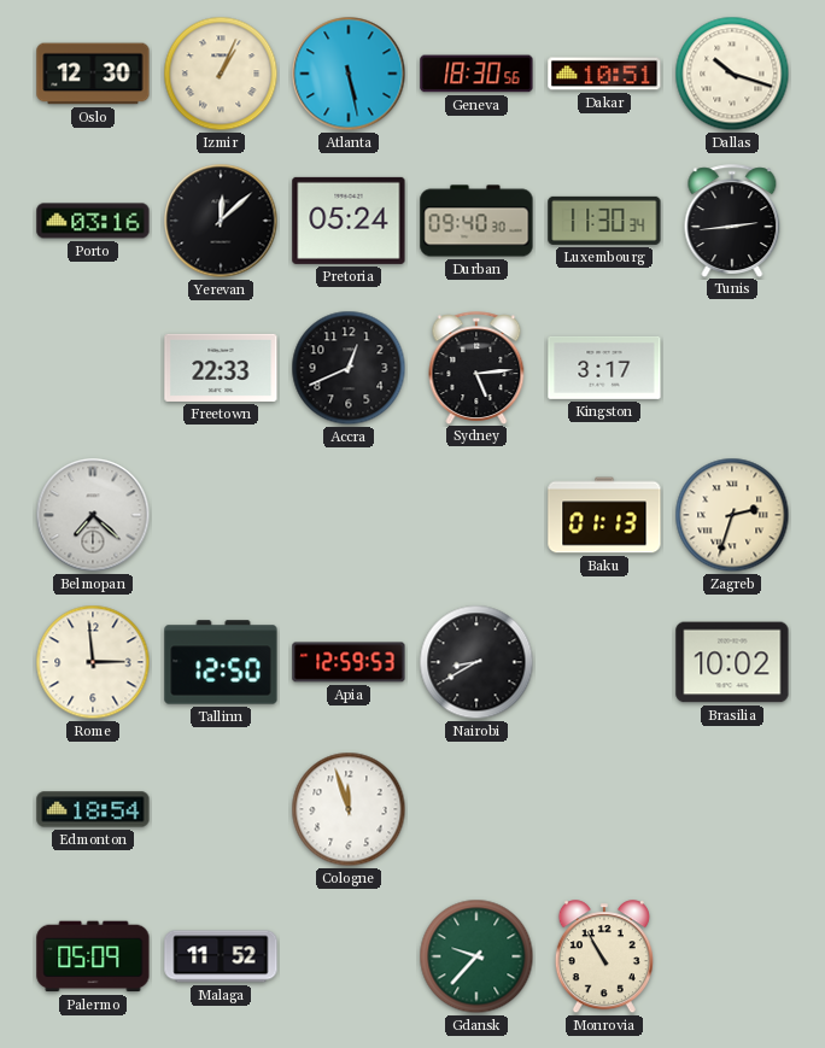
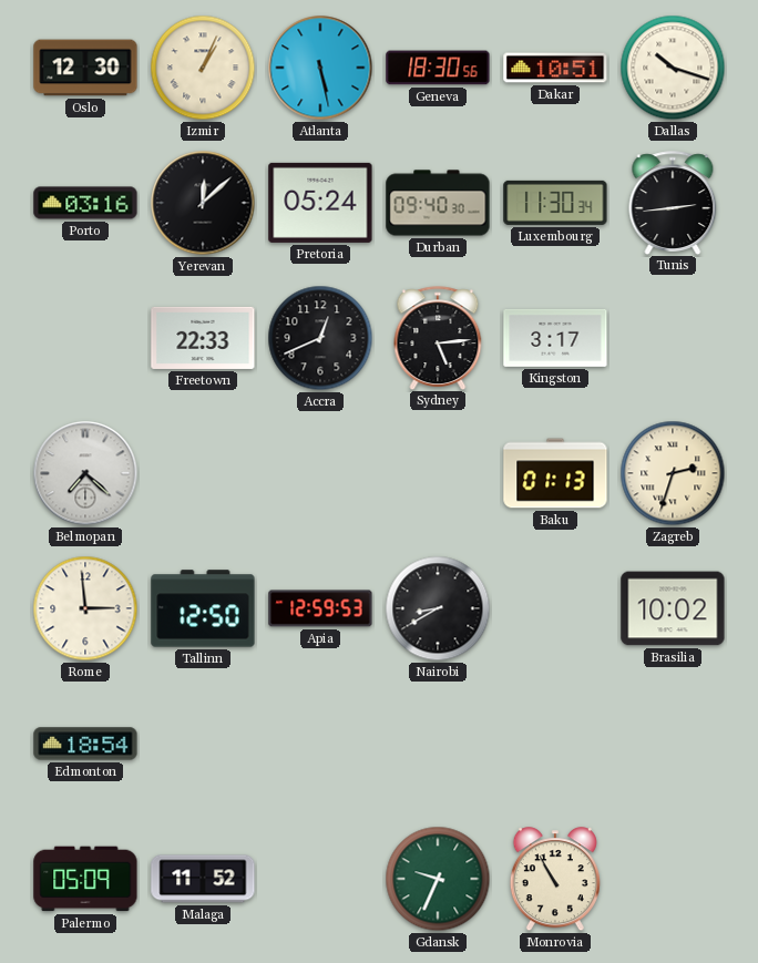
Cologne: 11:57 -> none
Gdansk: 9:37 -> 9:34
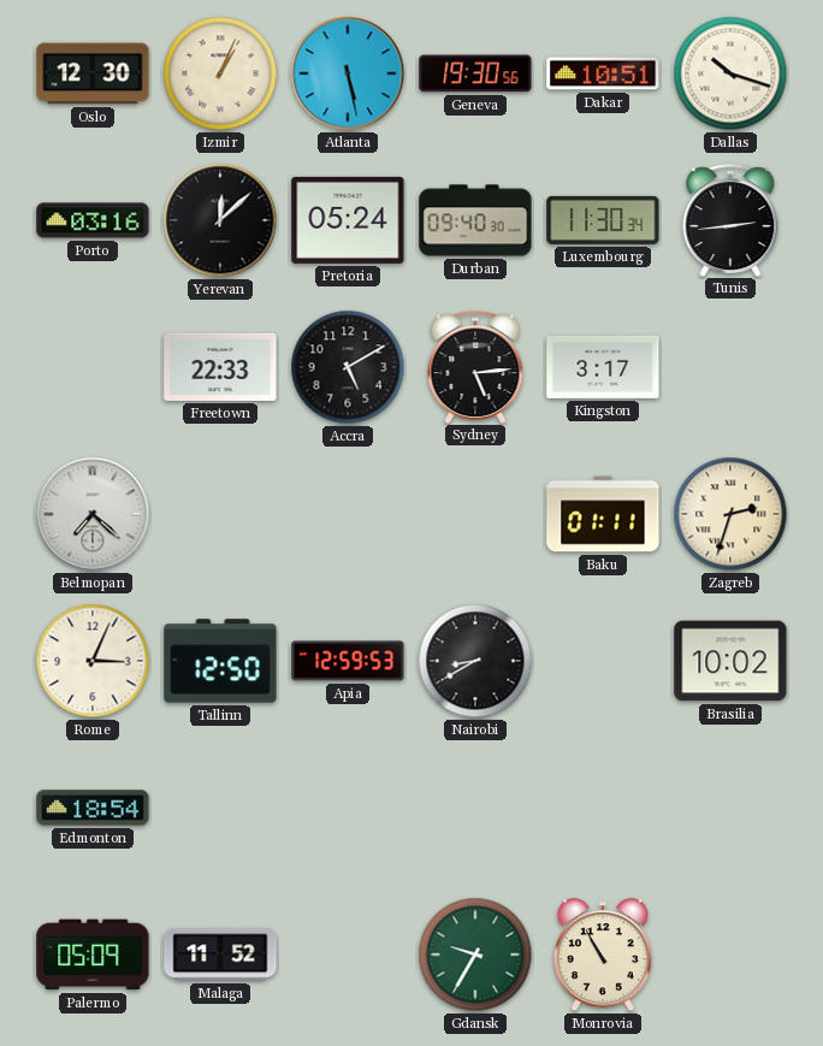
Geneva: 18:30 -> 19:30
Accra: 12:41 -> 5:10
Baku: 01:13 -> 01:11
Rome: 2:59 -> 3:04
Gdansk: 9:34 -> 9:35
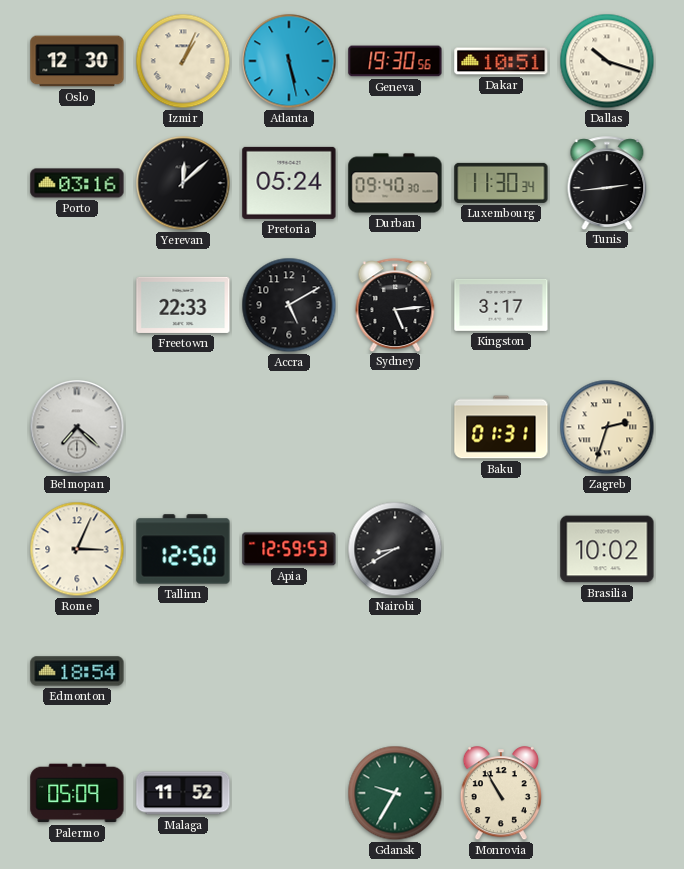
Baku: 01:11 -> 01:31
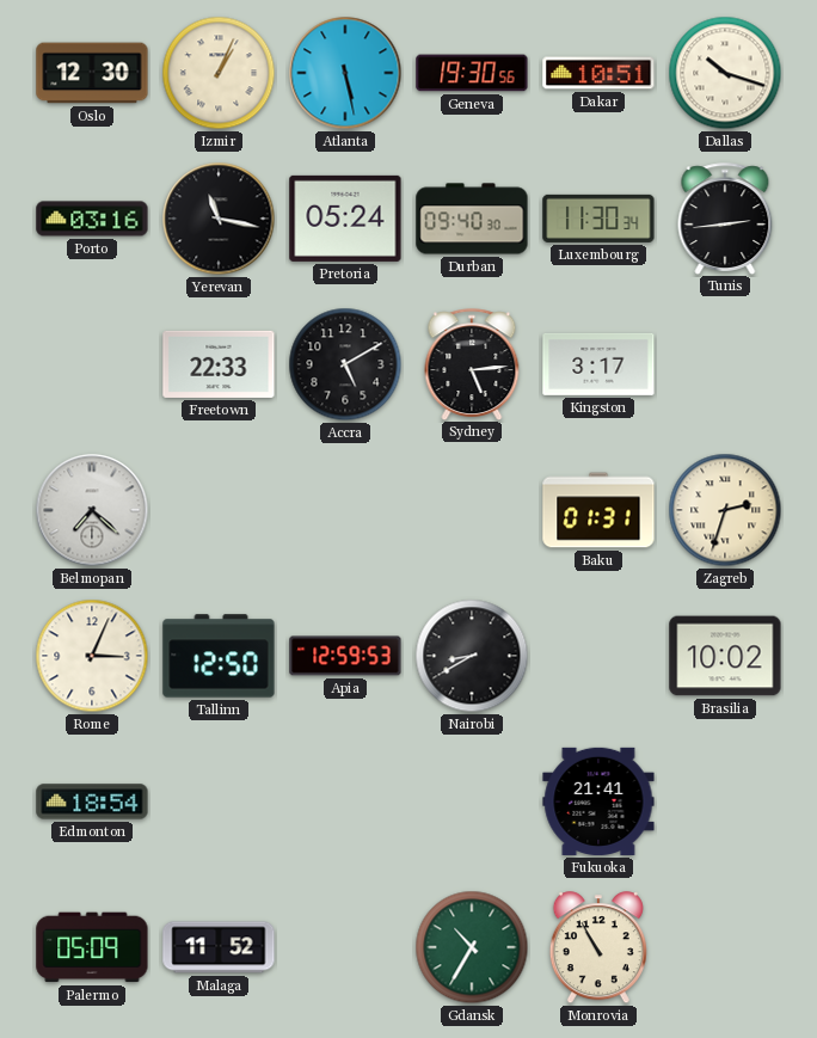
Yerevan: 12:08 -> 11:17
Fukuoka: none -> 21:41
Gdansk: 9:35 -> 10:35
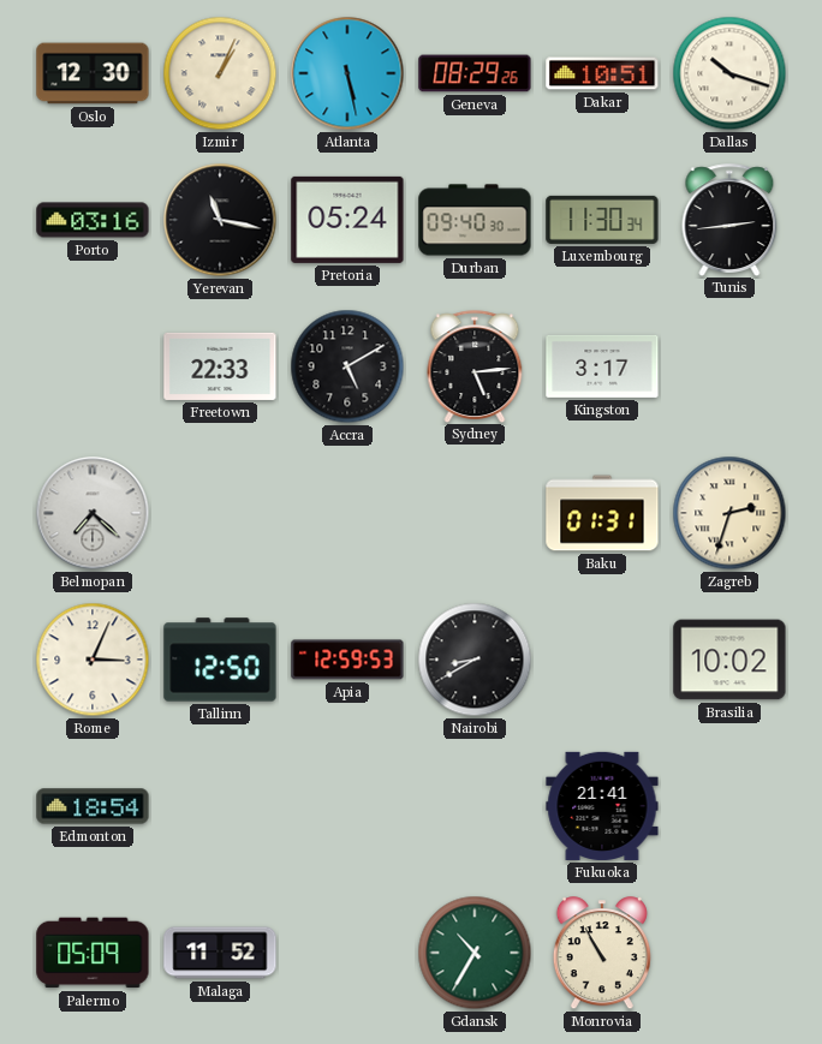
Geneva: 19:30 -> 08:29
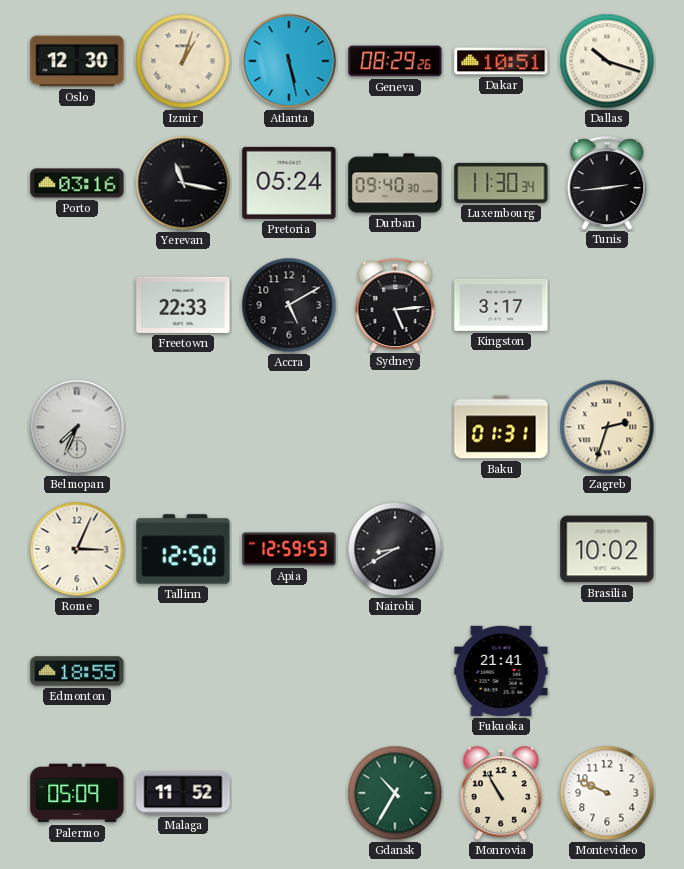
Izmir: 1:04 -> 1:03
Belmopan: 7:22 -> 7:34
Edmonton: 18:54 -> 18:55
Montevideo: none -> 9:49
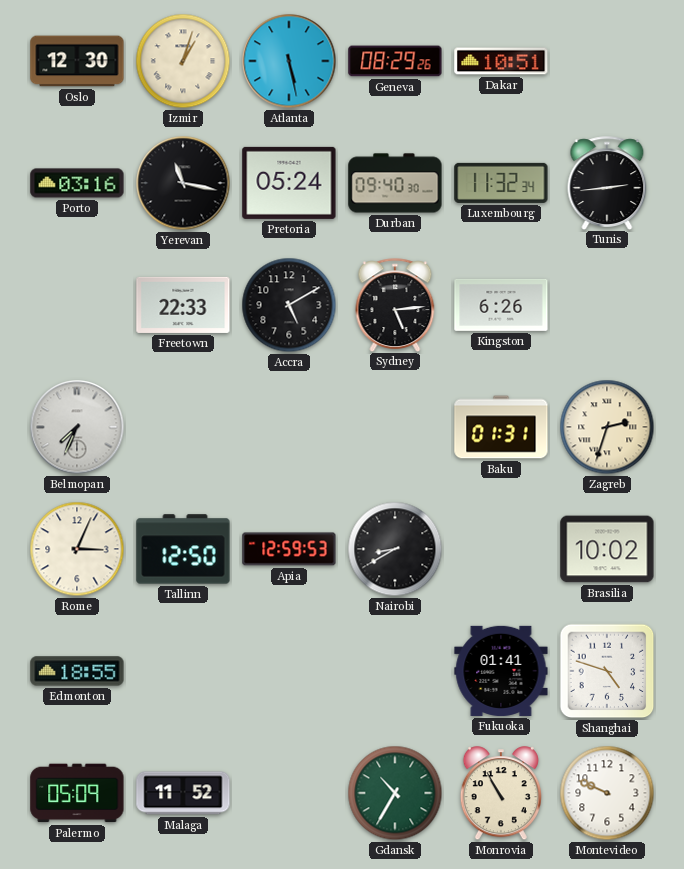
Dallas: 10:18 -> none
Luxembourg: 11:30 -> 11:32
Kingston: 3:17 -> 6:26
Fukuoka: 21:41 -> 01:41
Shanghai: none -> 4:48
